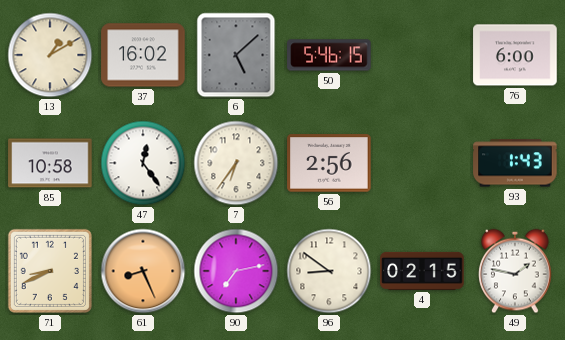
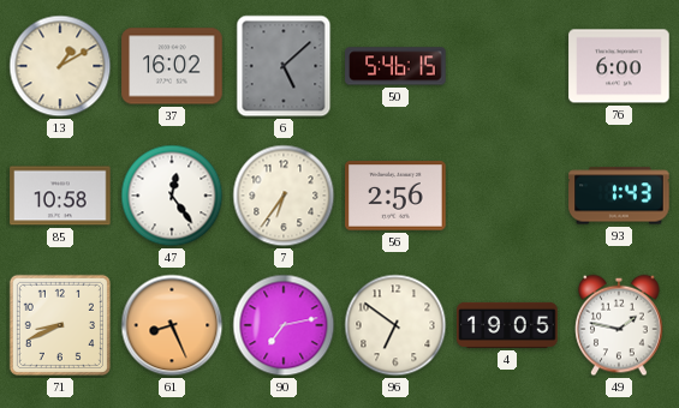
96: 8:51 -> 6:51
4: 02:15 -> 19:05
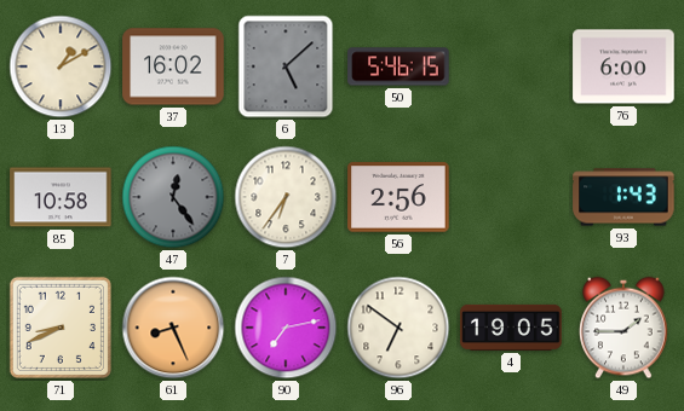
47 dial: white -> grey
49: 1:47 -> 1:45
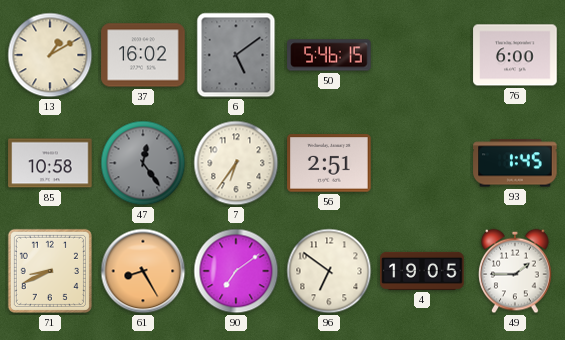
6: 5:08 -> 5:09
56: 2:56 -> 2:51
93: 1:43 -> 1:45
61: 8:26 -> 8:25
90: 7:13 -> 7:09
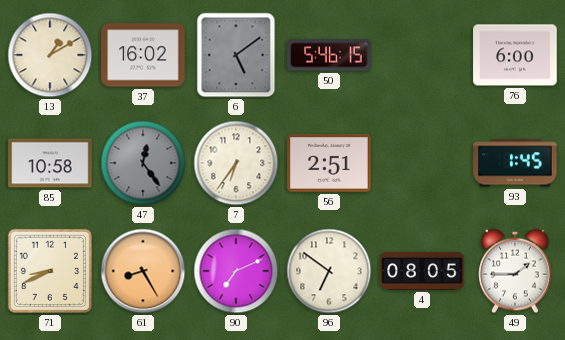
90: 7:09 -> 7:11
4: 19:05 -> 08:05
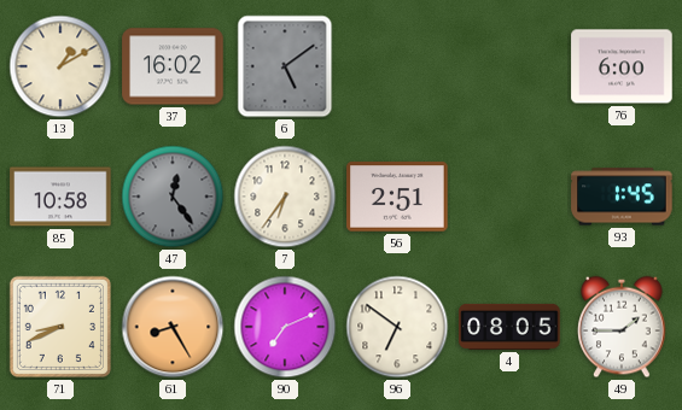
50: 5:46 -> none
